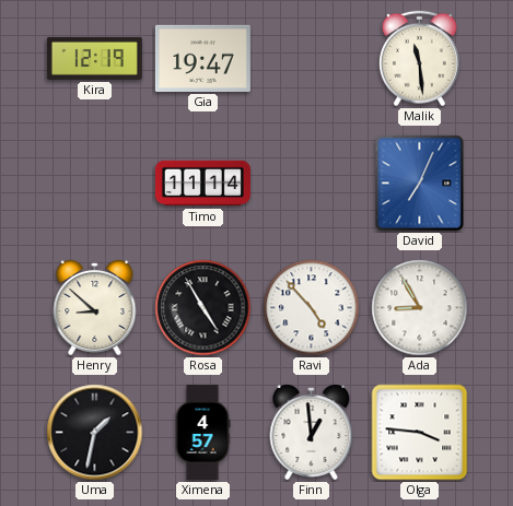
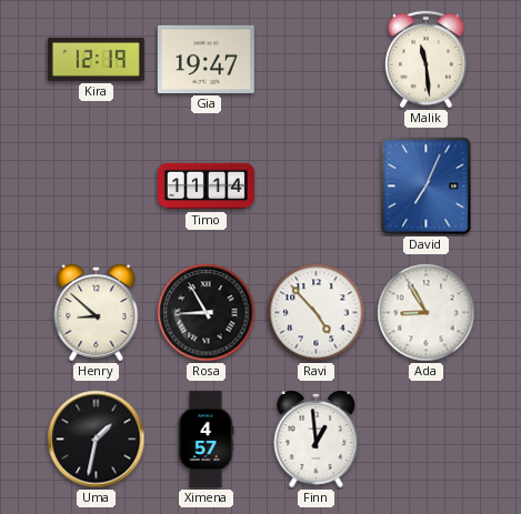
Rosa: 4:55 -> 8:55
Olga: 3:46 -> none
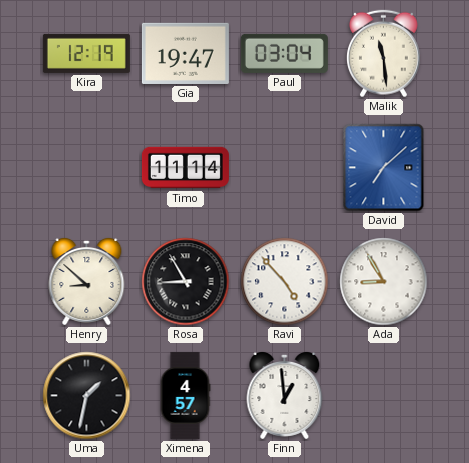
Paul: none -> 03:04
David: 7:04 -> 7:08
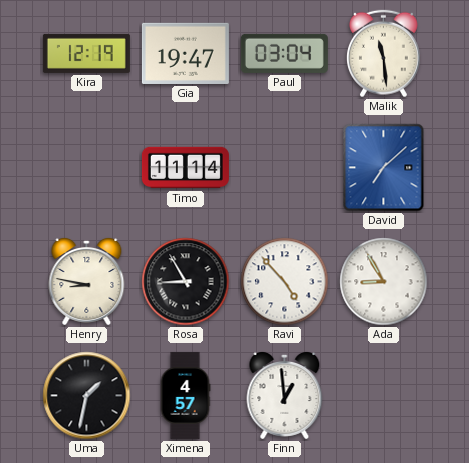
Henry: 8:52 -> 8:47
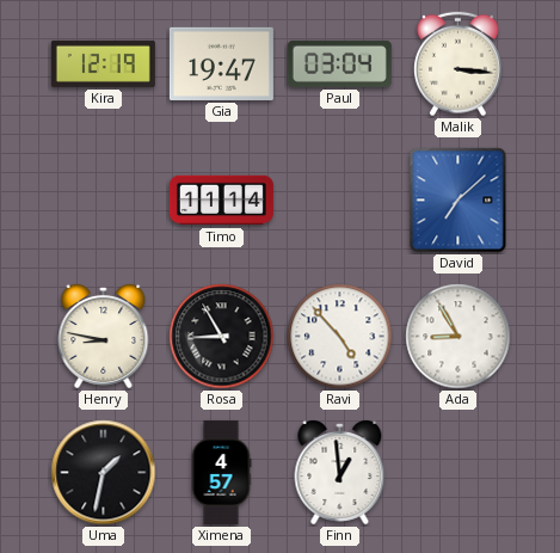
Malik: 11:29 -> 3:16
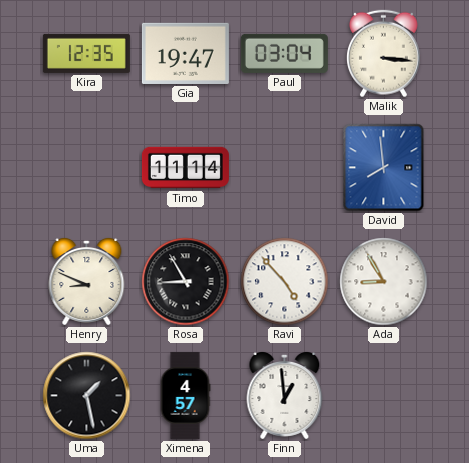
Kira: 12:19 -> 12:35
David: 7:08 -> 7:59
Henry: 8:47 -> 8:49
Uma: 1:32 -> 1:28
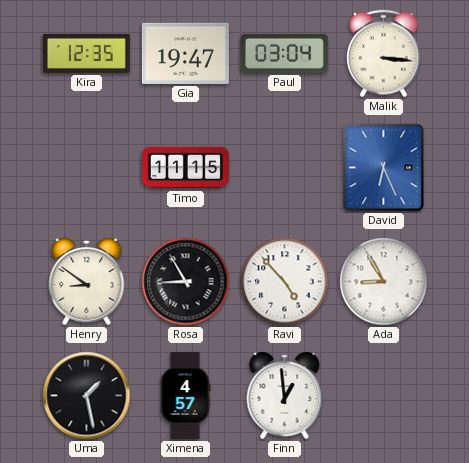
Timo: 11:14 -> 11:15
David: 7:59 -> 6:26
Henry: 8:49 -> 8:51
